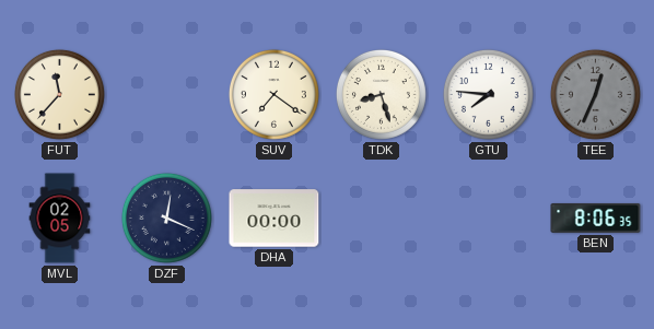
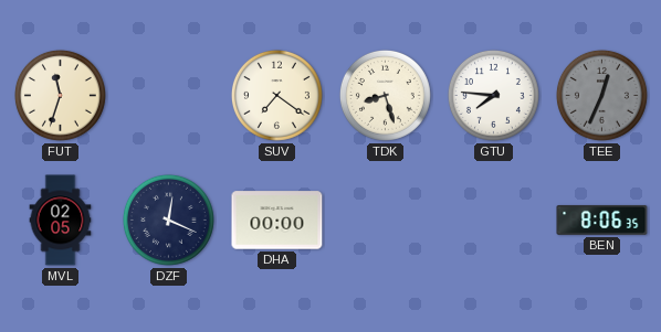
FUT: 11:37 -> 11:33
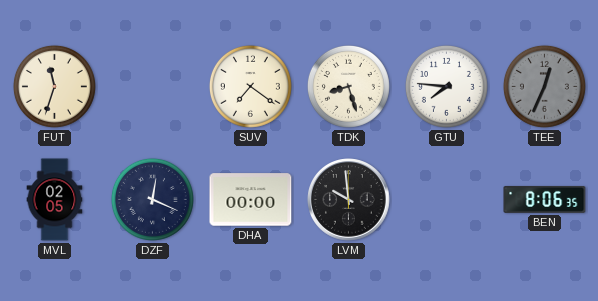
LVM: none -> 9:59
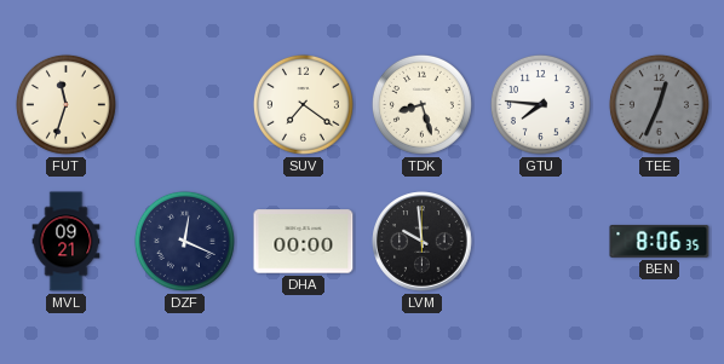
MVL: 02:05 -> 09:21
